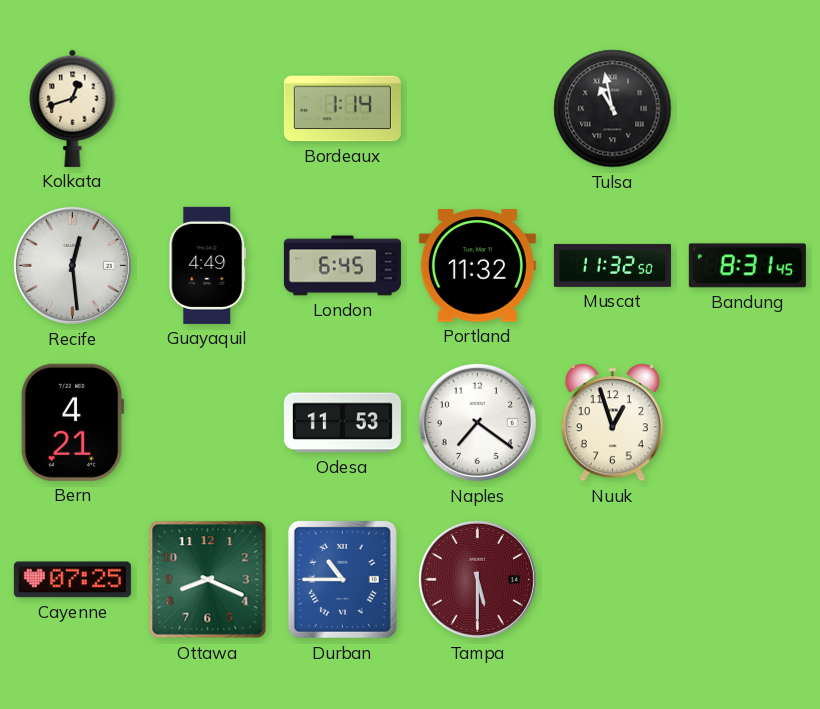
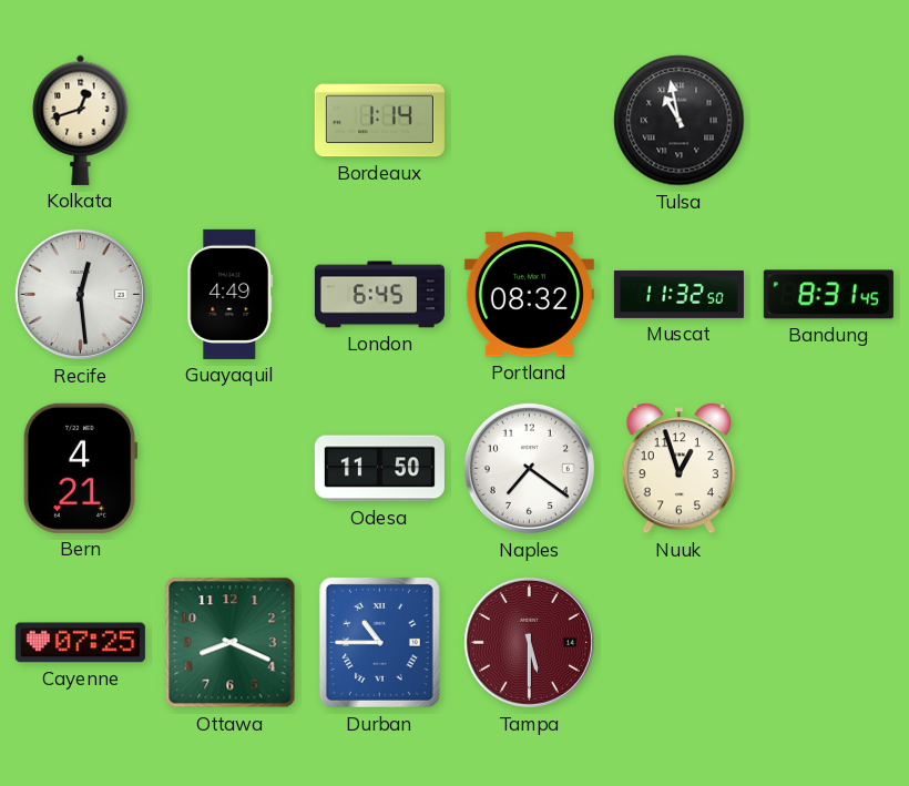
Portland: 11:32 -> 08:32
Odesa: 11:53 -> 11:50
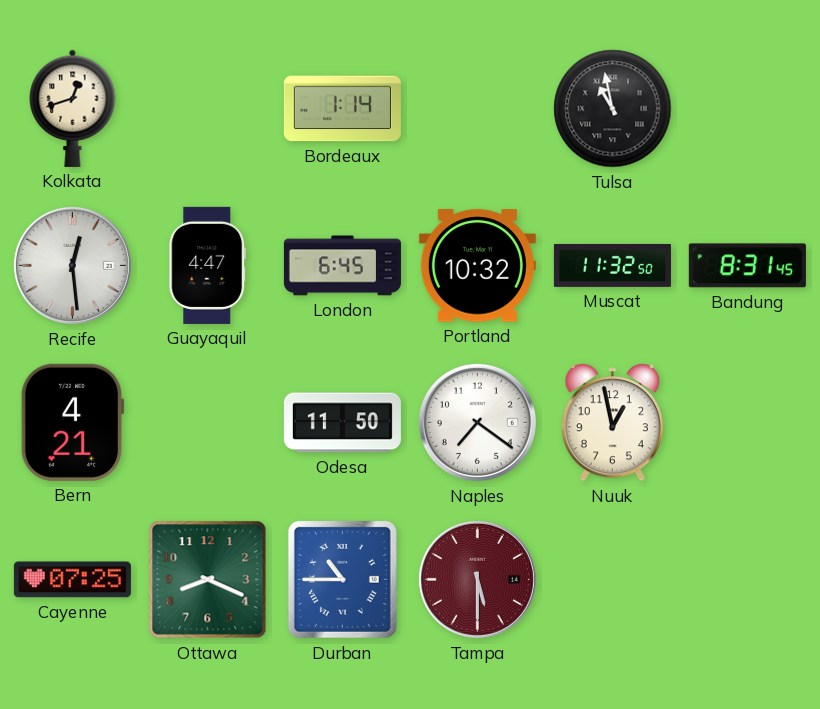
Guayaquil: 4:49 -> 4:47
Portland: 08:32 -> 10:32
Nuuk: 12:57 -> 12:58
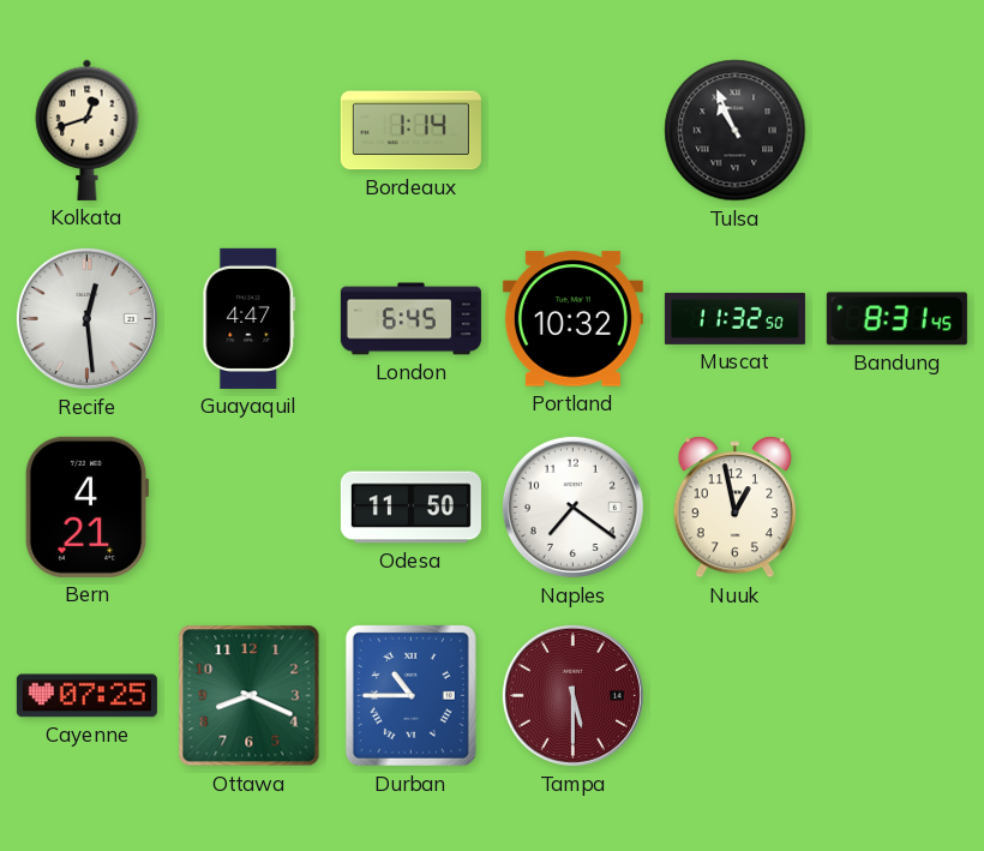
Tulsa: 10:58 -> 10:56
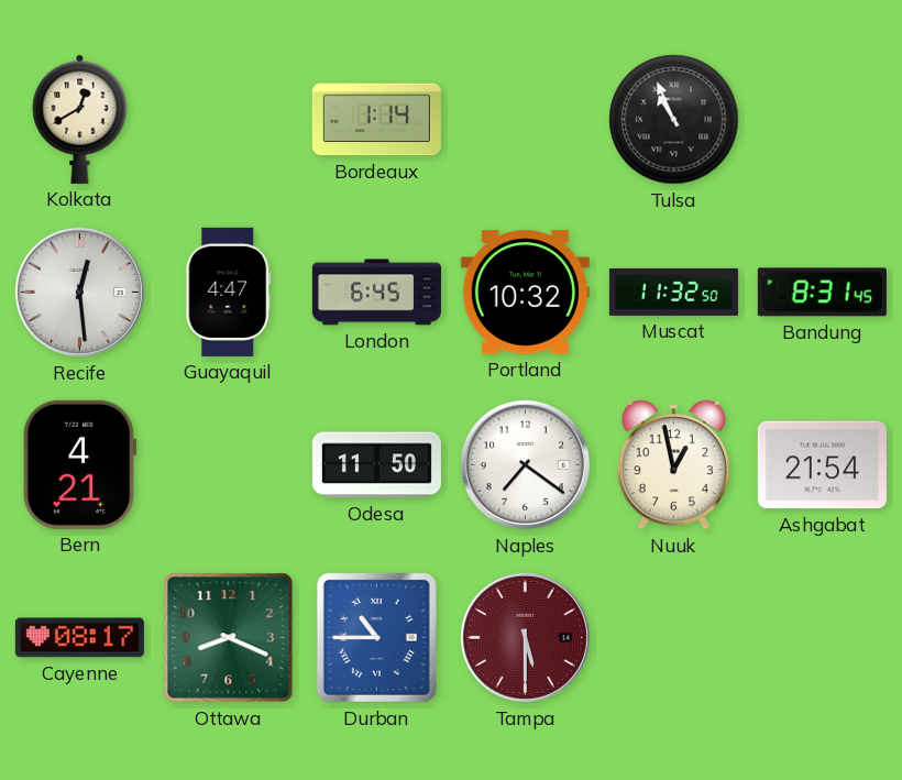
Kolkata: 12:42 -> 12:40
Ashgabat: none -> 21:54
Cayenne: 07:25 -> 08:17
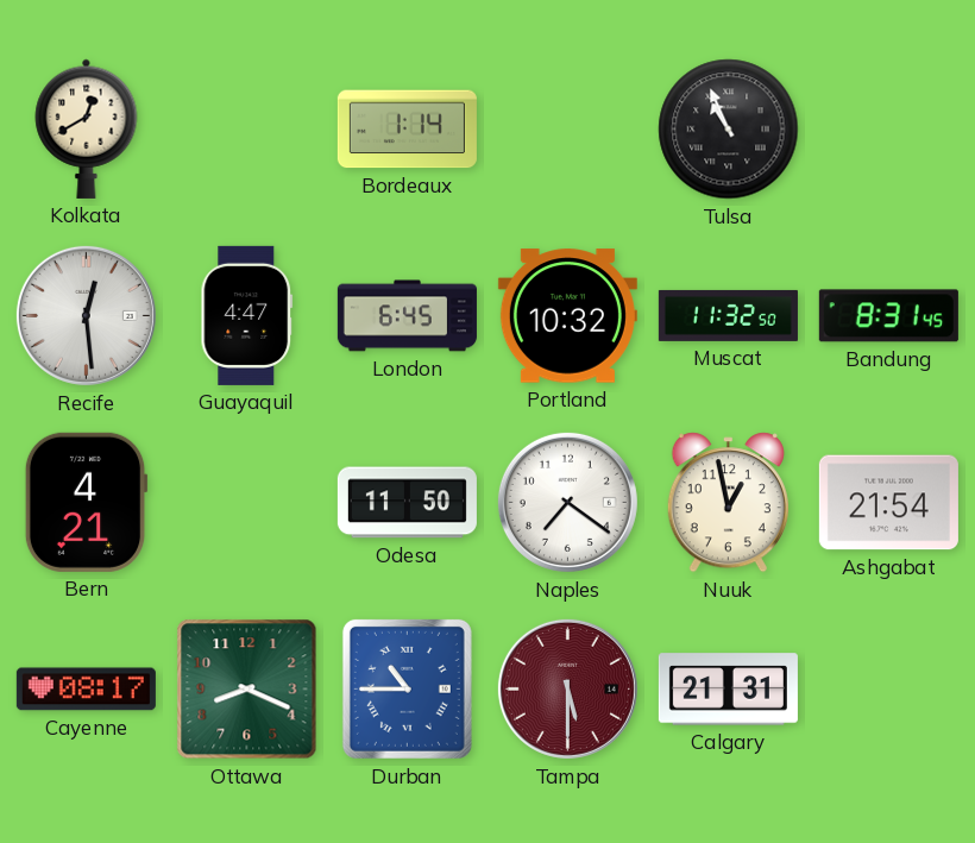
Calgary: none -> 21:31
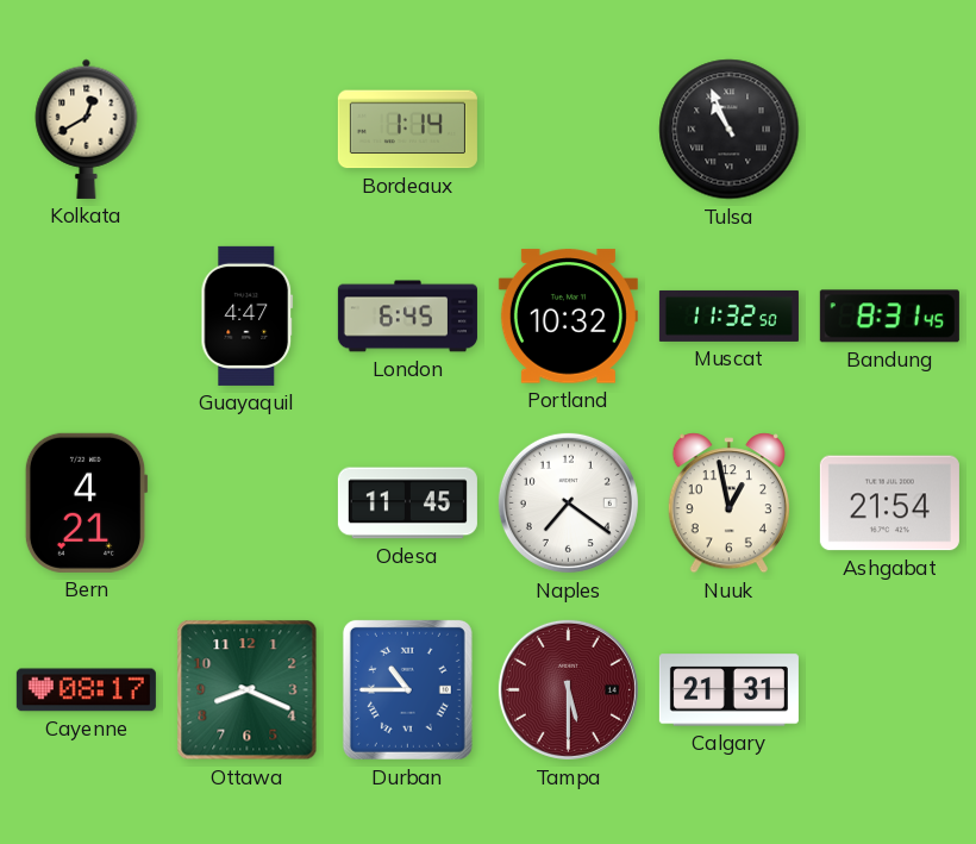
Recife: 12:29 -> none
Odesa: 11:50 -> 11:45
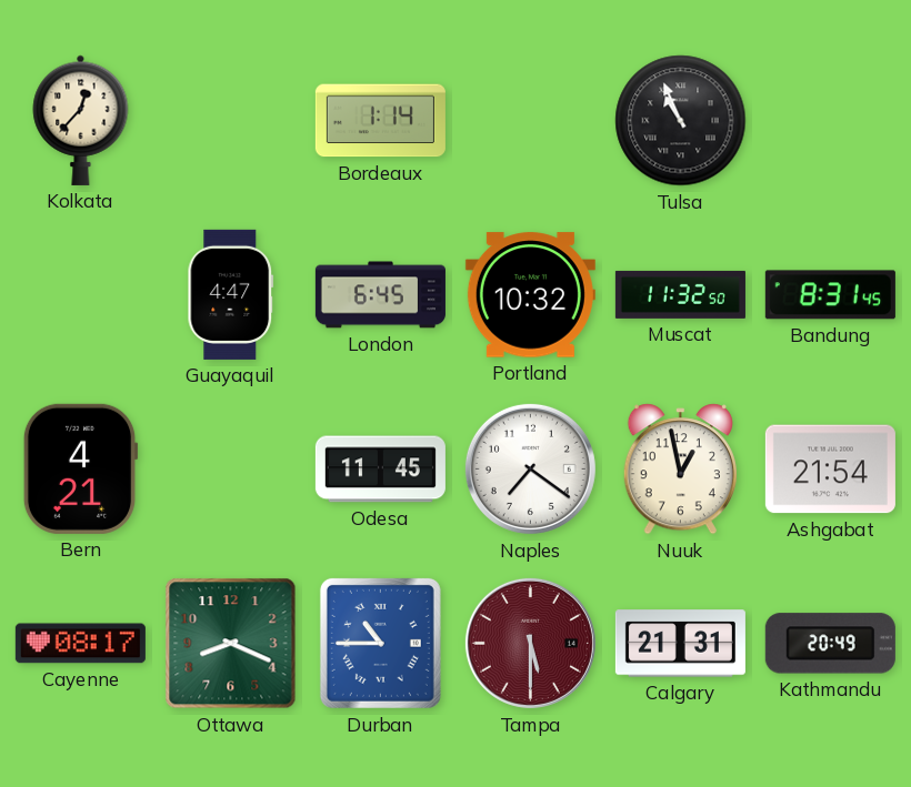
Kolkata: 12:40 -> 12:37
Kathmandu: none -> 20:49
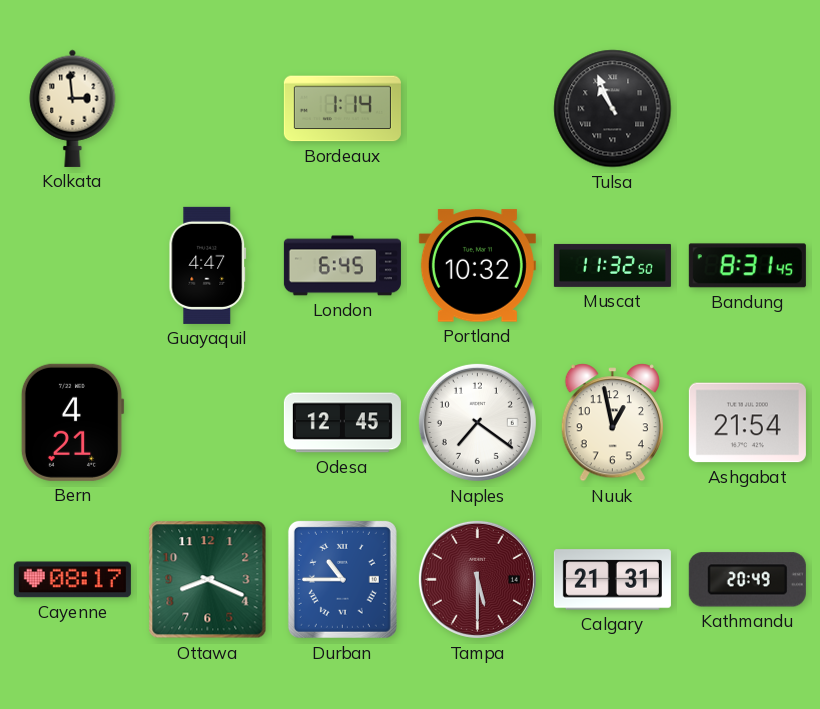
Kolkata: 12:37 -> 2:59
Odesa: 11:45 -> 12:45
